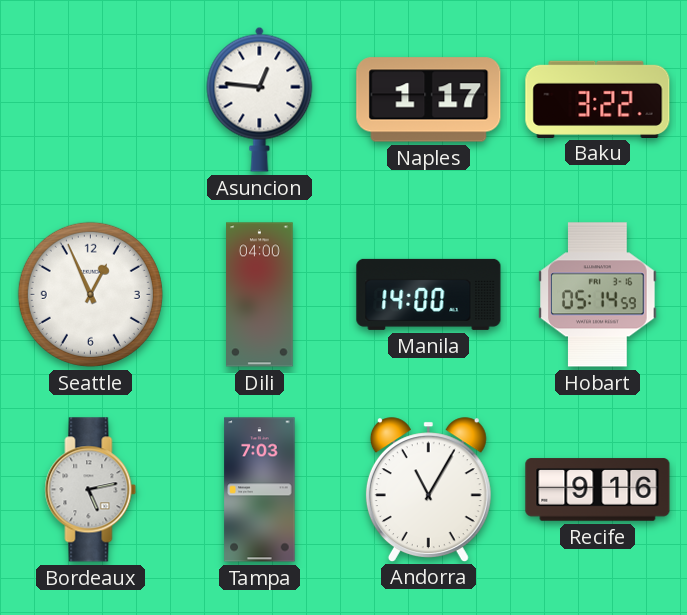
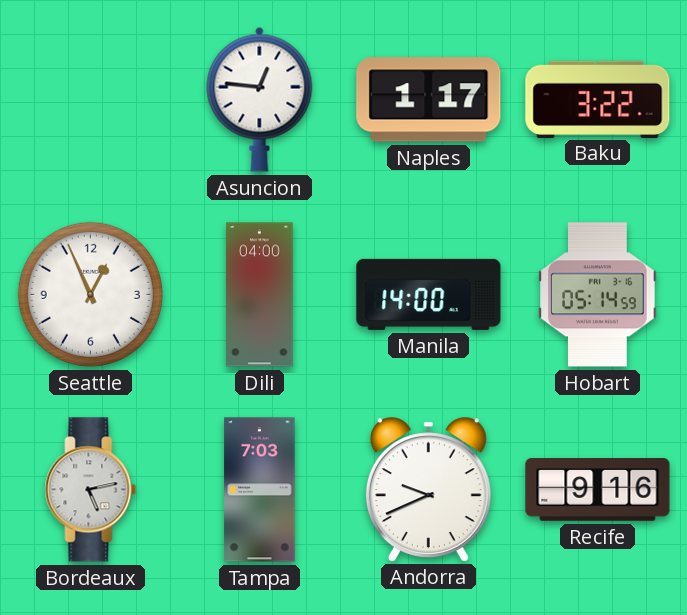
Andorra: 11:05 -> 9:41
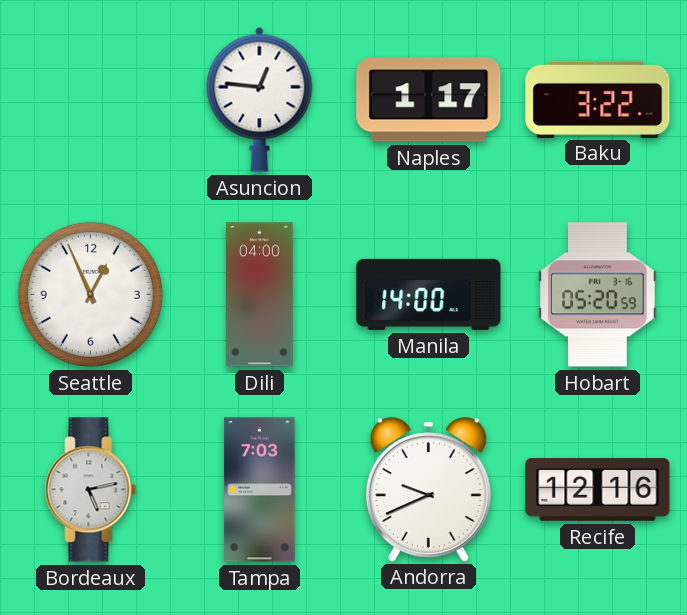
Hobart: 05:14 -> 05:20
Recife: 9:16 -> 12:16
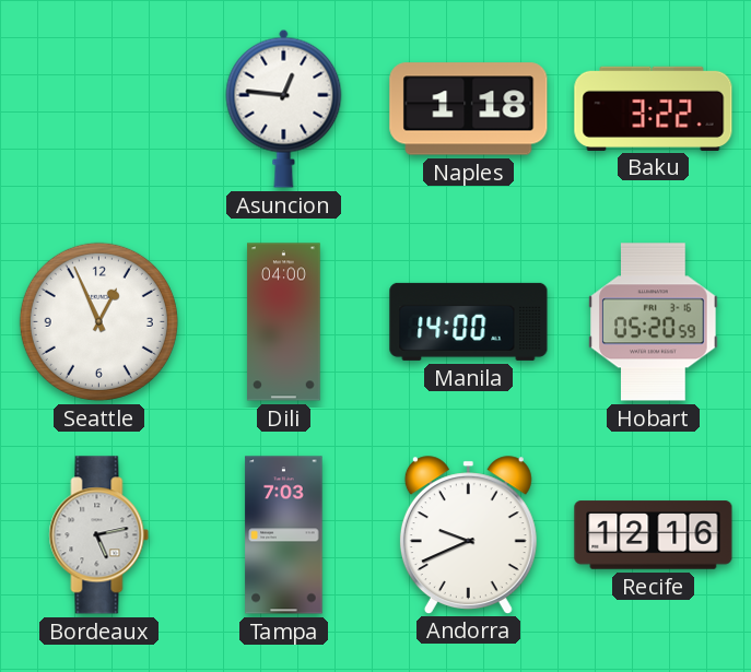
Naples: 1:17 -> 1:18
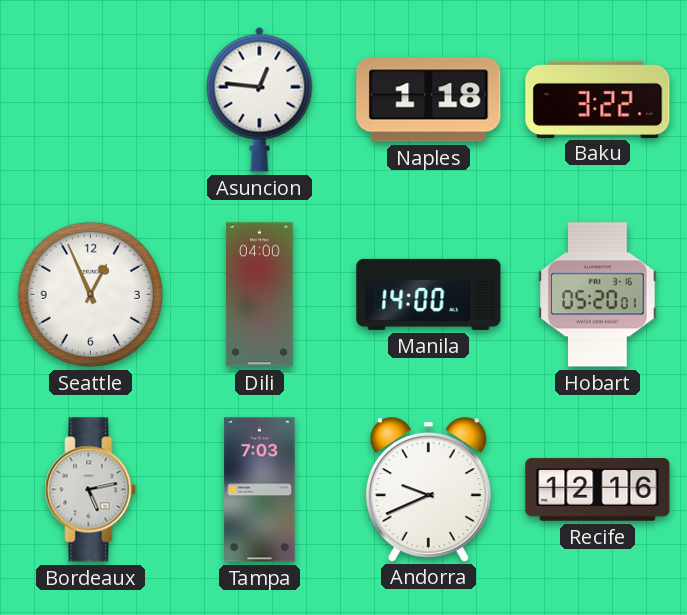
Hobart: 05:20:59 -> 05:20:01
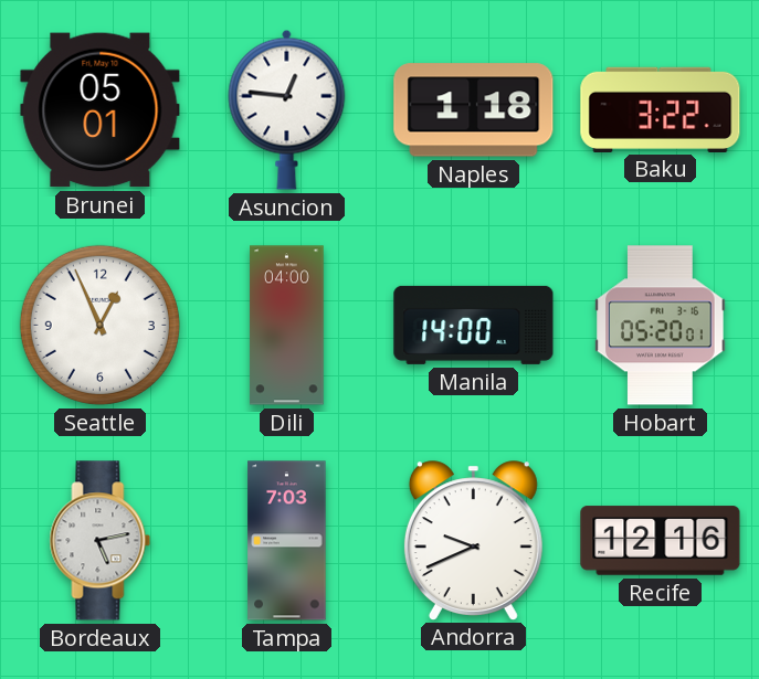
Brunei: none -> 05:01
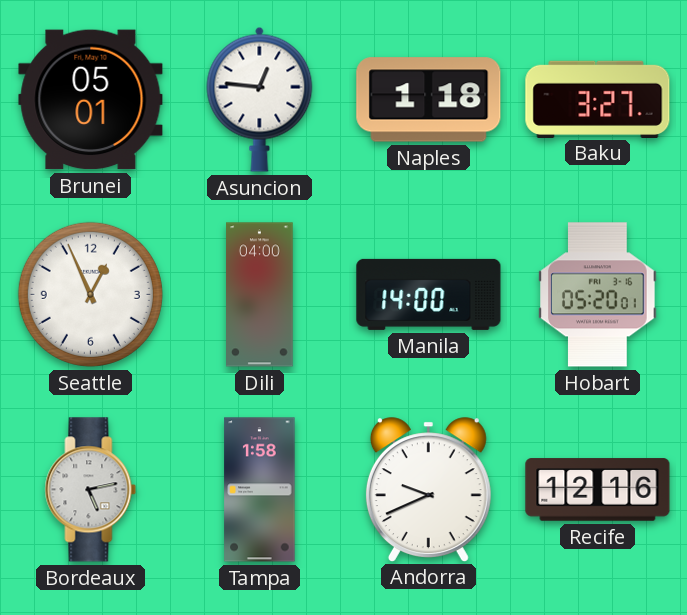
Baku: 3:22 -> 3:27
Tampa: 7:03 -> 1:58
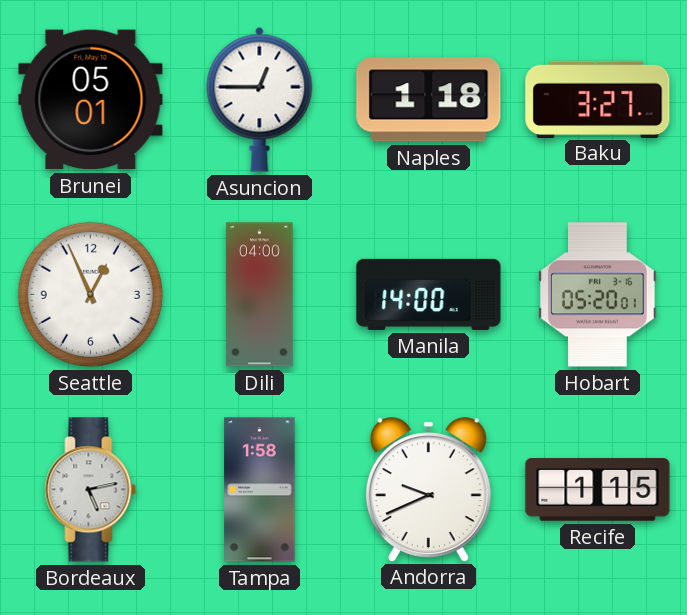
Asuncion: 12:46 -> 12:45
Recife: 12:16 -> 1:15
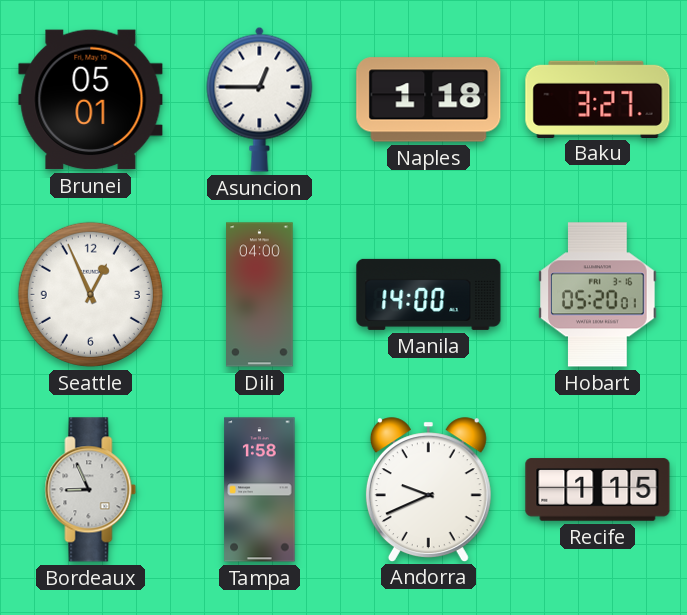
Bordeaux: 5:13 -> 8:56
